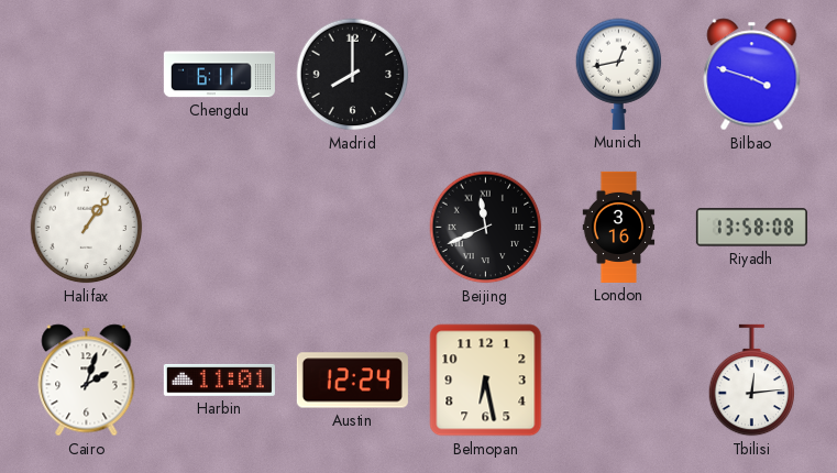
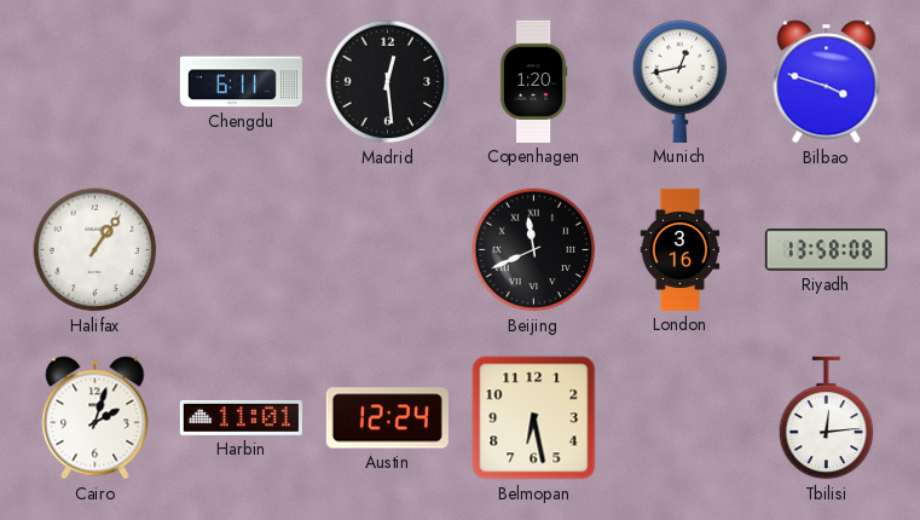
Madrid: 8:00 -> 12:29
Copenhagen: none -> 1:20
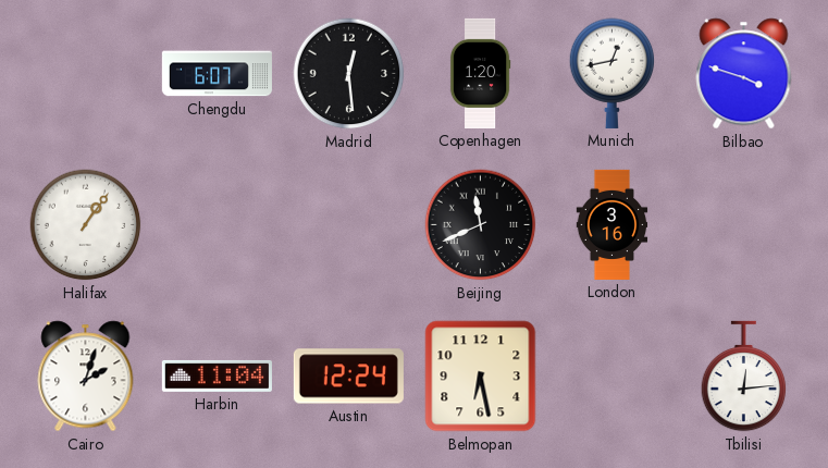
Chengdu: 6:11 -> 6:07
Riyadh: 13:58 -> none
Harbin: 11:01 -> 11:04
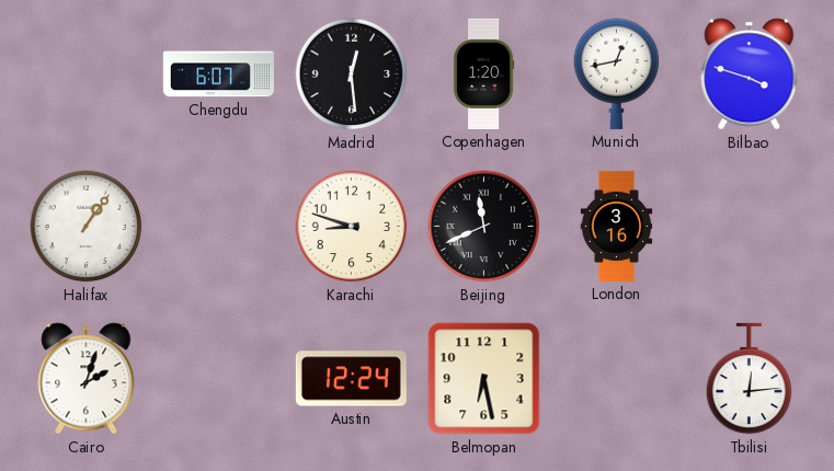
Karachi: none -> 8:48
Harbin: 11:04 -> none
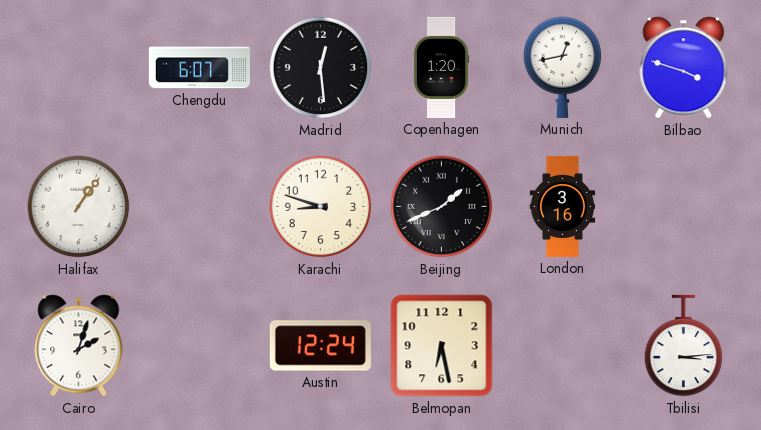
Beijing: 11:41 -> 1:41
Tbilisi: 12:14 -> 3:14
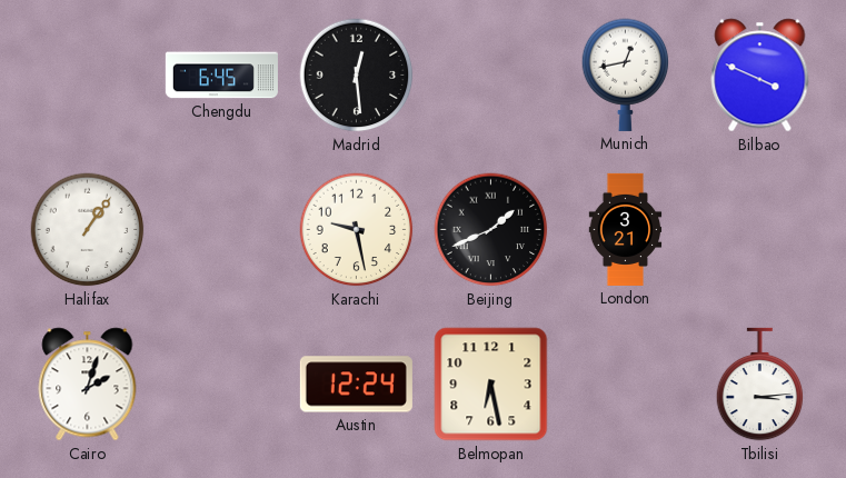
Chengdu: 6:07 -> 6:45
Copenhagen: 1:20 -> none
Bilbao: 3:48 -> 3:49
Karachi: 8:48 -> 9:28
London: 3:16 -> 3:21
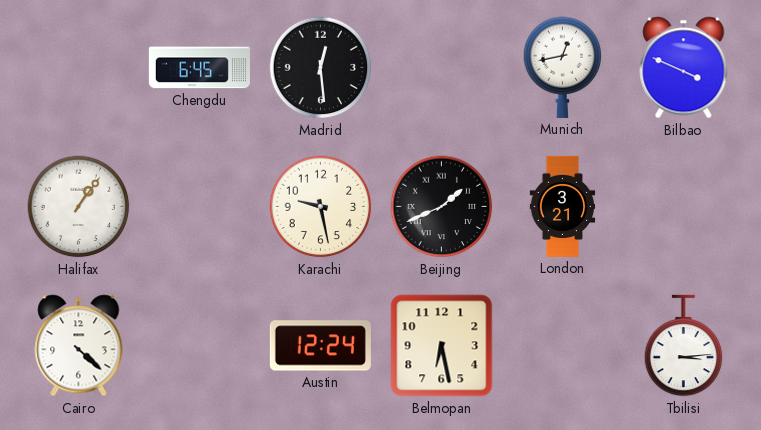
Cairo: 2:03 -> 4:22
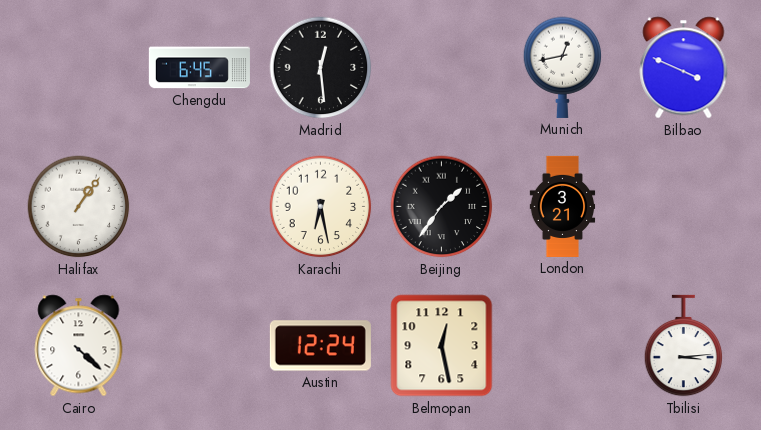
Karachi: 9:28 -> 6:28
Beijing: 1:41 -> 1:36
Belmopan: 6:28 -> 12:28
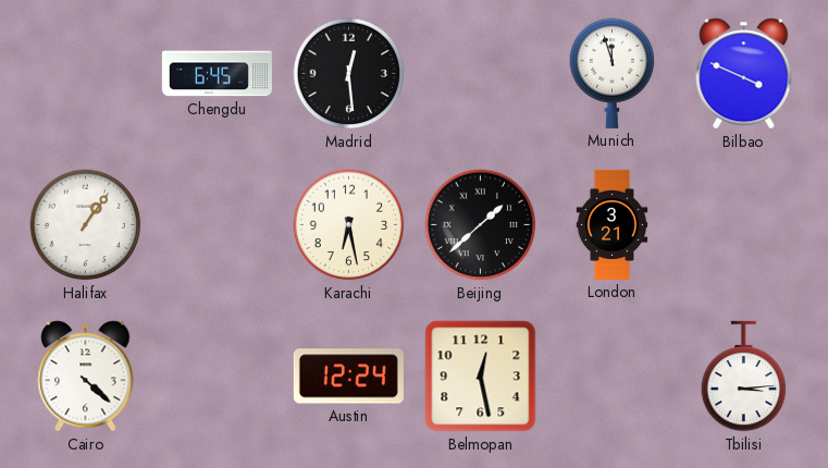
Munich: 12:43 -> 11:57
Beijing: 1:36 -> 1:38
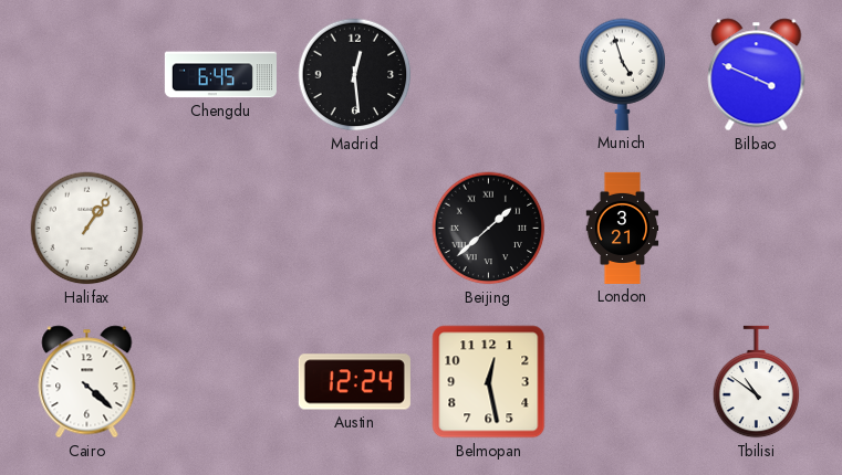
Munich: 11:57 -> 4:57
Karachi: 6:28 -> none
Tbilisi: 3:14 -> 10:51
